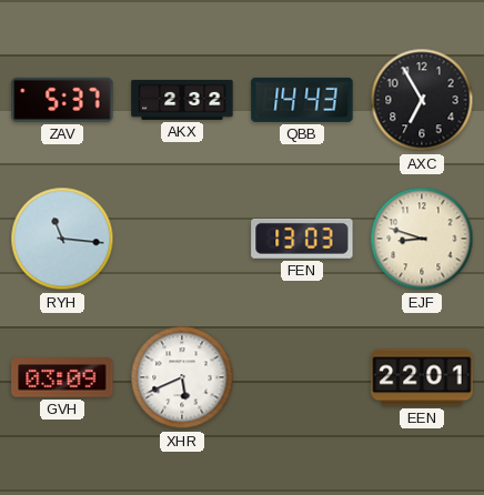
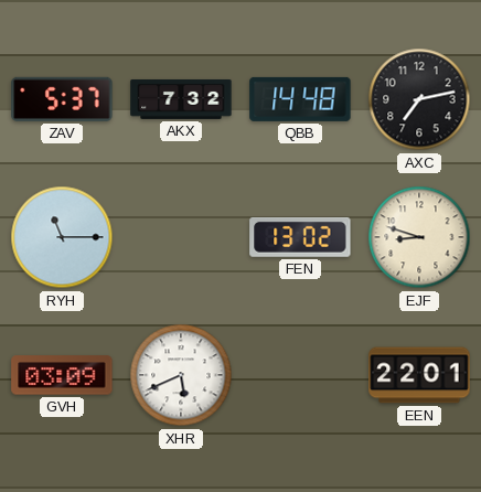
AKX: 2:32 -> 7:32
QBB: 14:43 -> 14:48
AXC: 6:55 -> 7:13
RYH: 11:16 -> 11:15
FEN: 13:03 -> 13:02
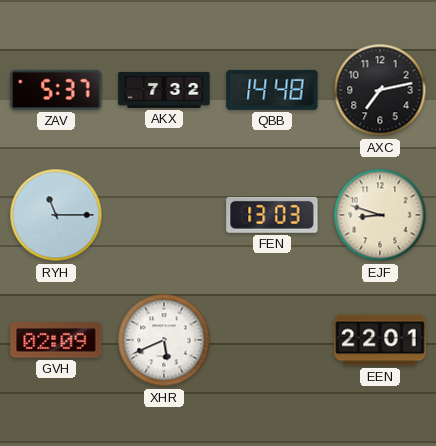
FEN: 13:02 -> 13:03
GVH: 03:09 -> 02:09
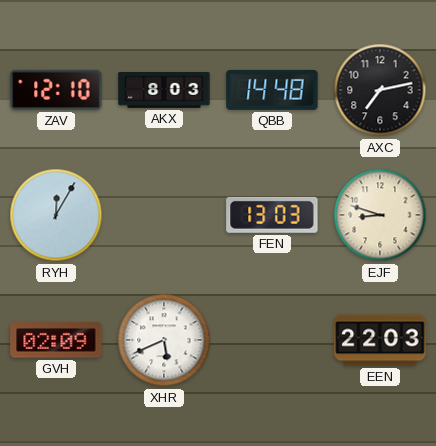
ZAV: 5:37 -> 12:10
AKX: 7:32 -> 8:03
RYH: 11:15 -> 12:05
EEN: 22:01 -> 22:03
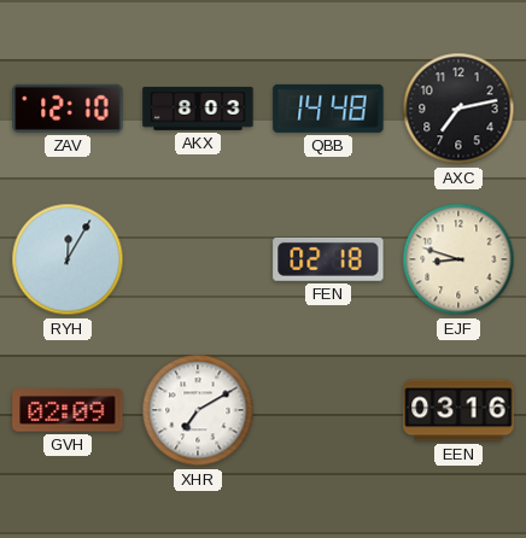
FEN: 13:03 -> 02:18
XHR: 5:41 -> 7:10
EEN: 22:03 -> 03:16
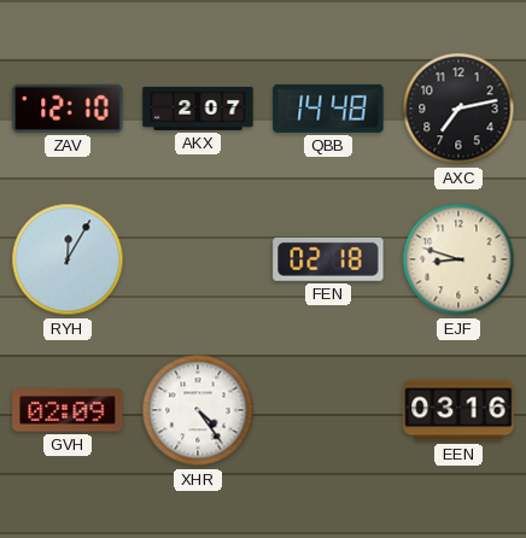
AKX: 8:03 -> 2:07
XHR: 7:10 -> 4:24
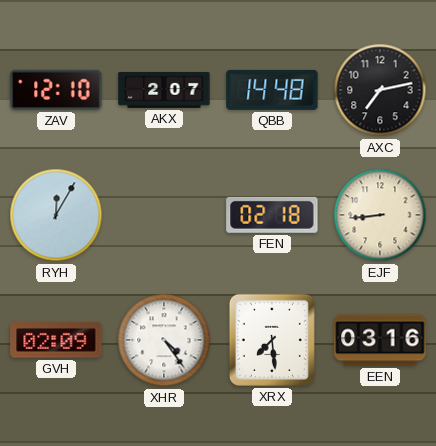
EJF: 8:48 -> 8:44
XRX: none -> 7:29
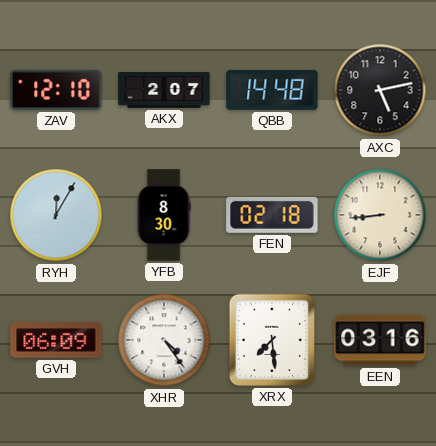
AXC: 7:13 -> 5:13
YFB: none -> 8:30
GVH: 02:09 -> 06:09
